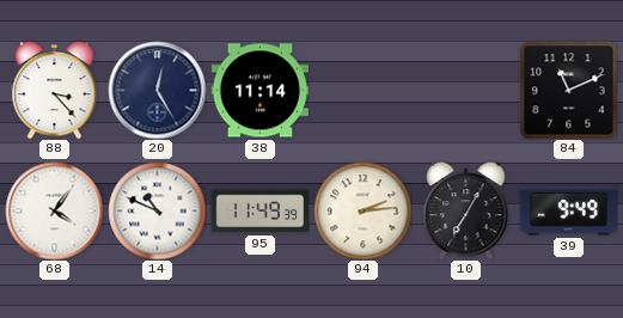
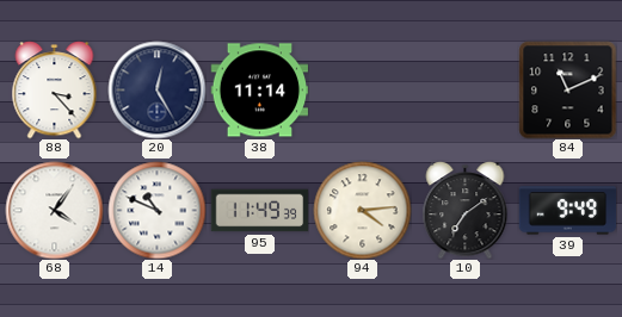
94: 2:14 -> 4:14
10: 7:05 -> 7:09
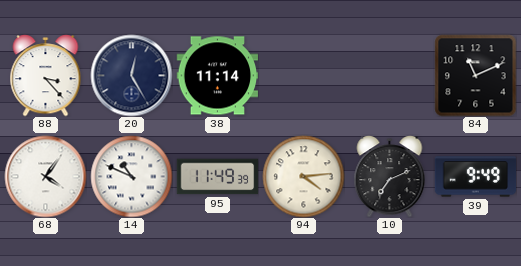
10: 7:09 -> 7:11
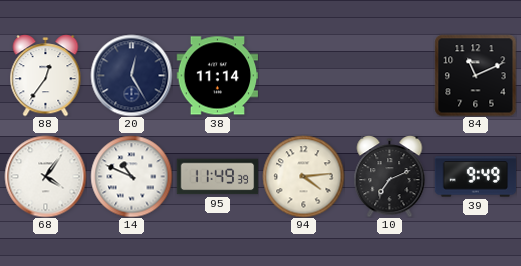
88: 3:23 -> 12:36
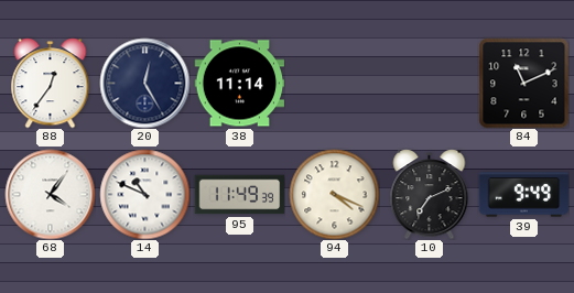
94: 4:14 -> 4:19
